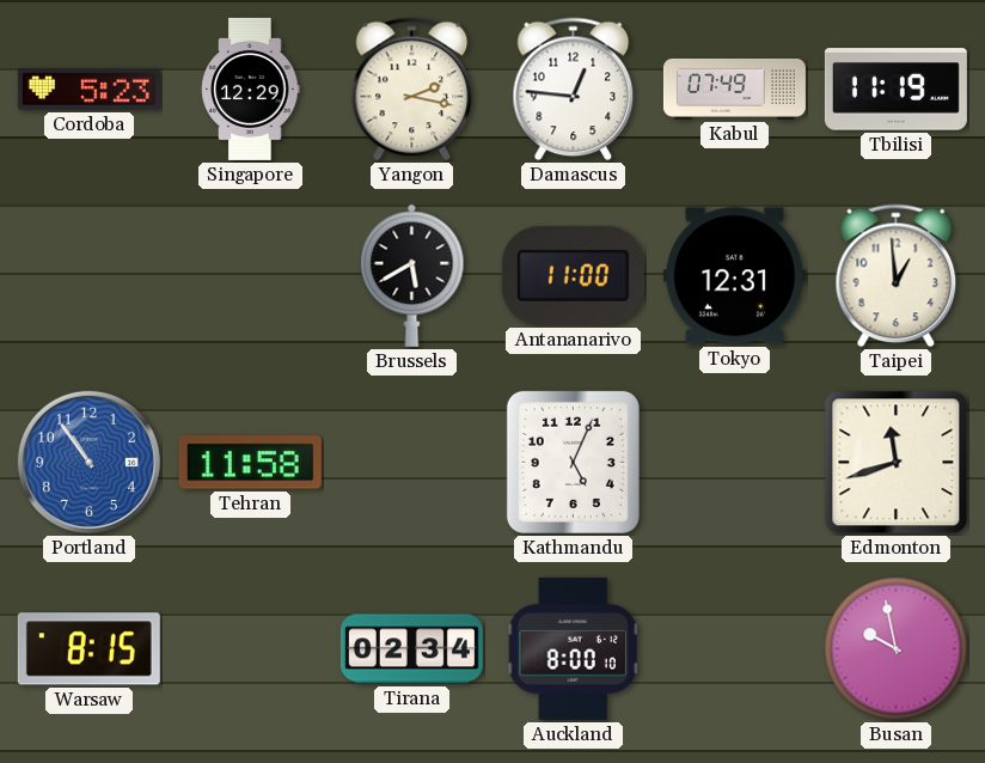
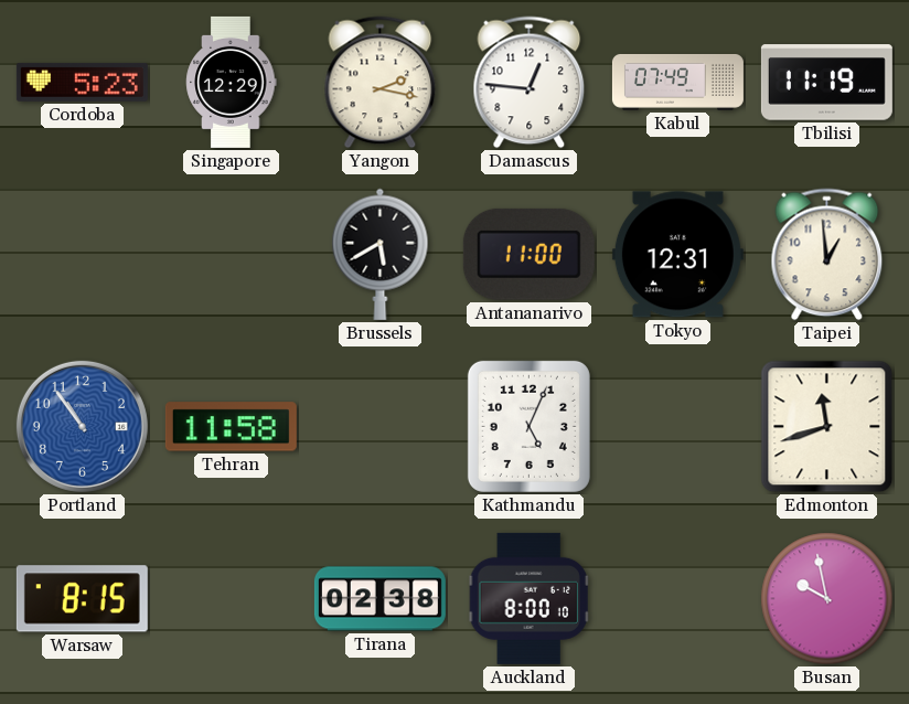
Tirana: 02:34 -> 02:38
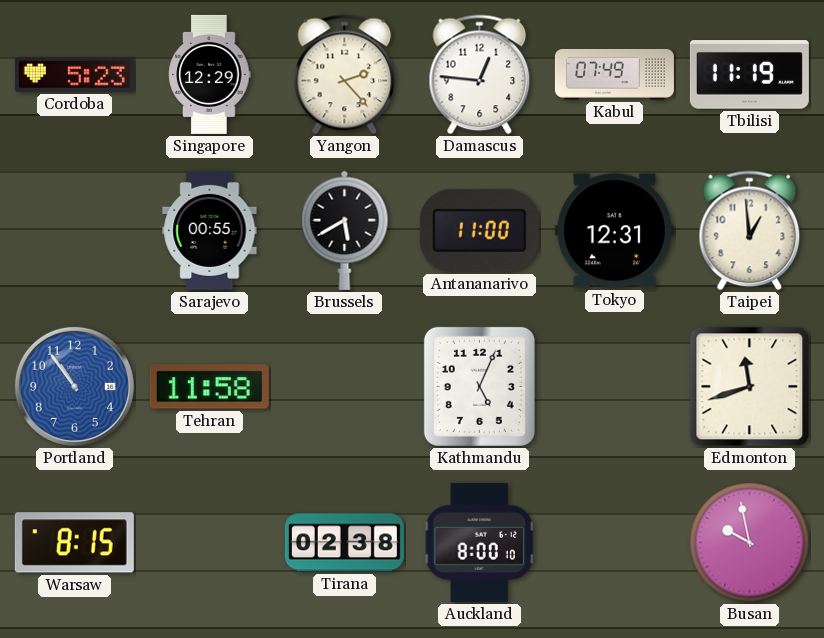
Yangon: 2:17 -> 2:23
Sarajevo: none -> 00:55
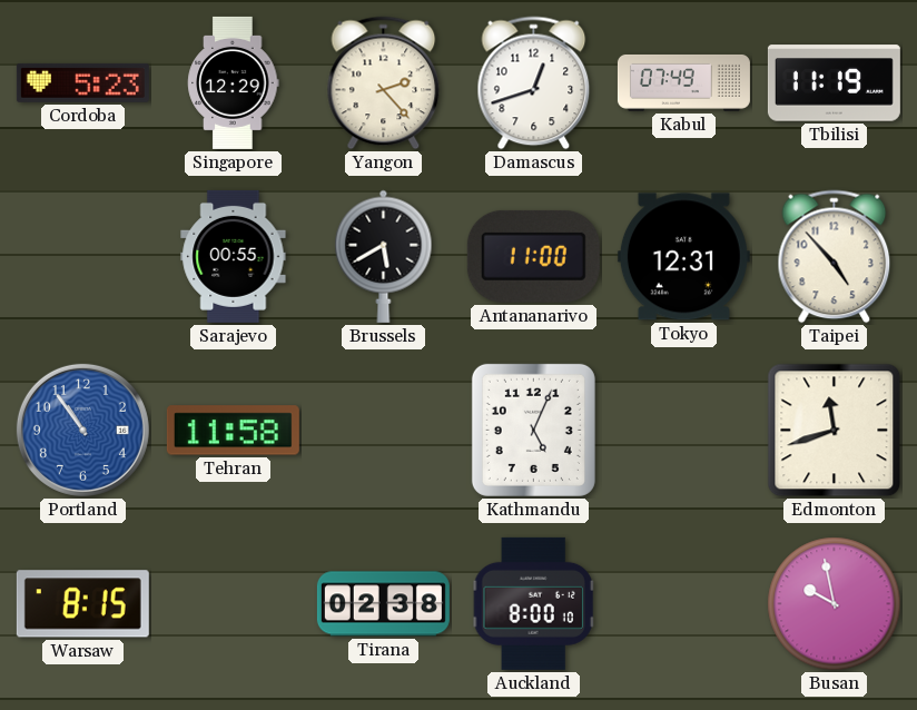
Damascus: 12:46 -> 12:42
Taipei: 12:59 -> 4:53
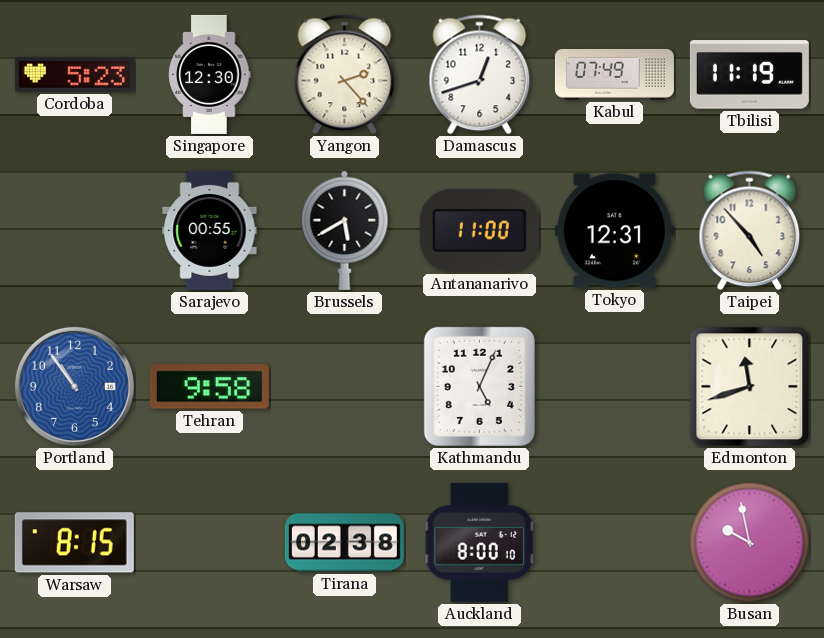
Singapore: 12:29 -> 12:30
Tehran: 11:58 -> 9:58
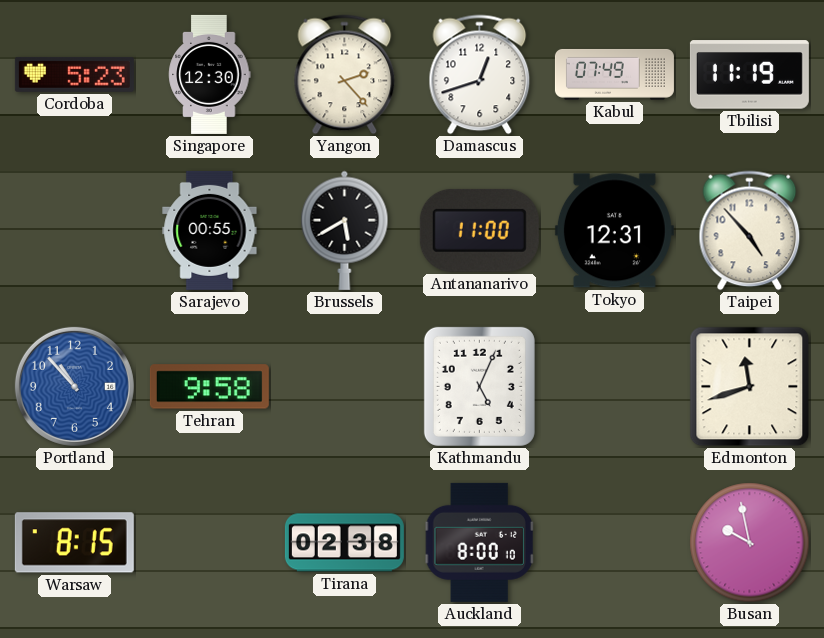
Portland: 10:54 -> 10:53
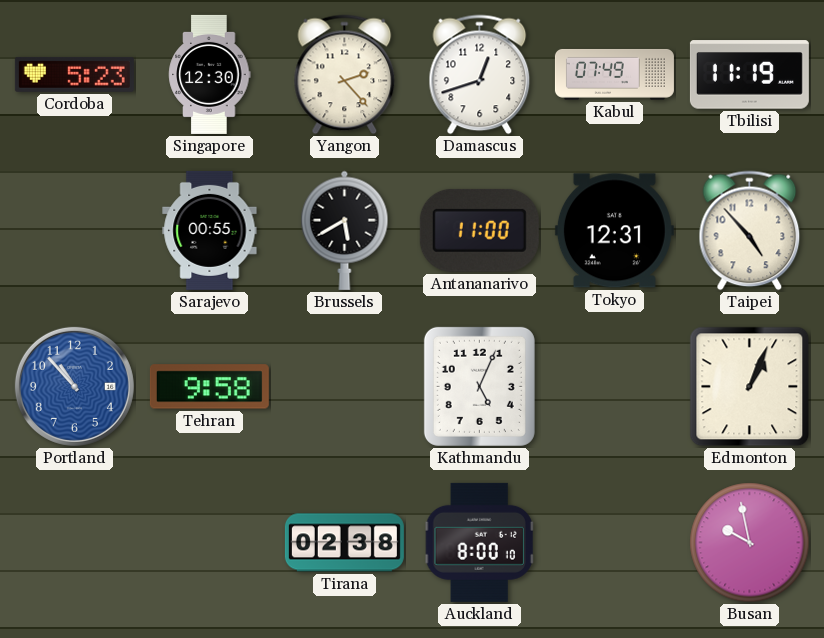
Edmonton: 11:42 -> 1:04
Warsaw: 8:15 -> none
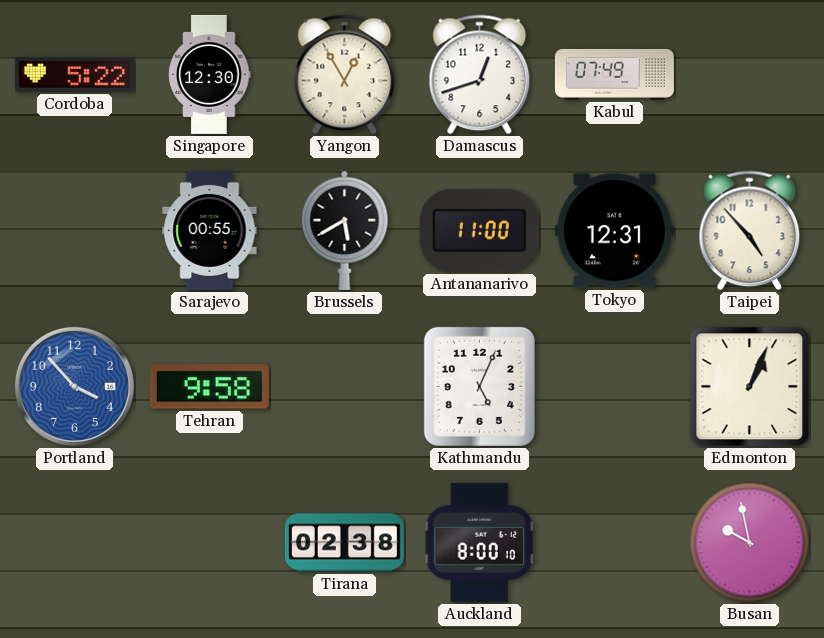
Cordoba: 5:23 -> 5:22
Yangon: 2:23 -> 12:55
Tbilisi: 11:19 -> none
Portland: 10:53 -> 3:53
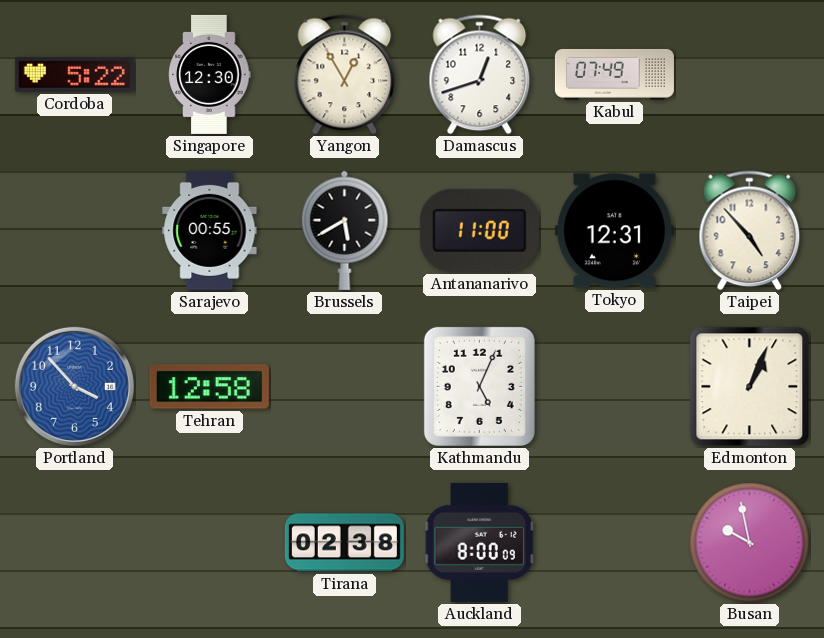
Tehran: 9:58 -> 12:58
Auckland: 8:00:10 -> 8:00:09
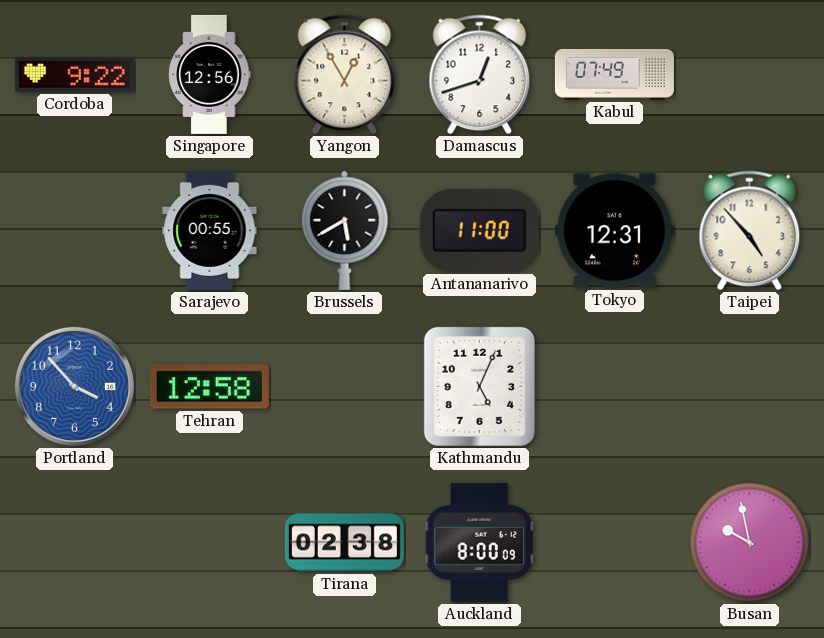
Cordoba: 5:22 -> 9:22
Singapore: 12:30 -> 12:56
Edmonton: 1:04 -> none
